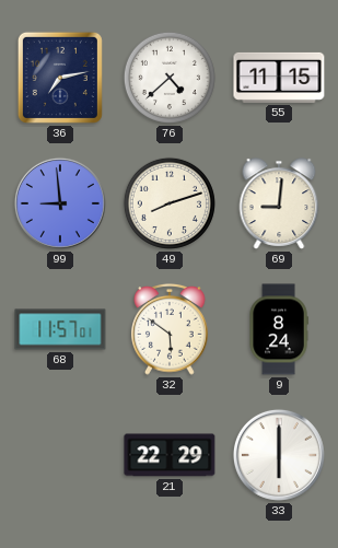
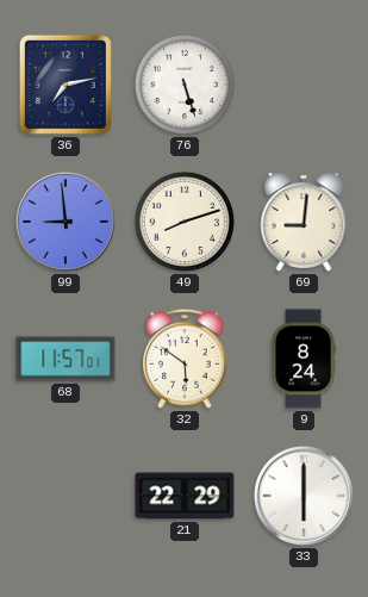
76: 4:38 -> 5:27
55: 11:15 -> none
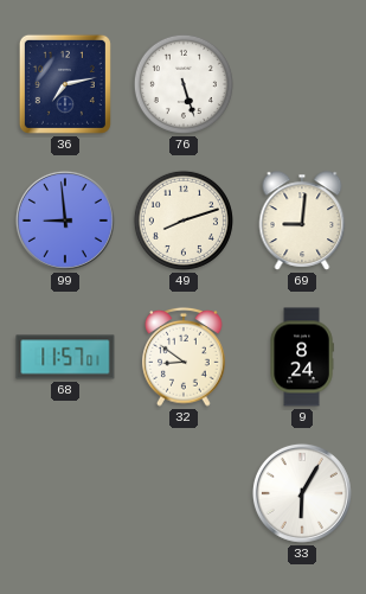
32: 5:51 -> 8:51
21: 22:29 -> none
33: 6:00 -> 6:05
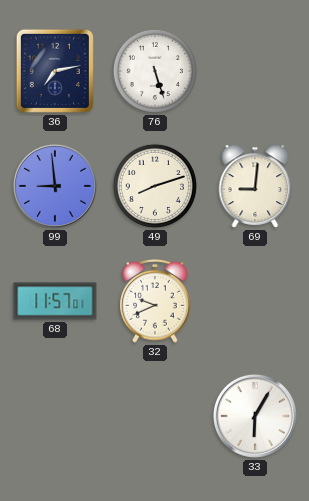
32: 8:51 -> 9:41
9: 8:24 -> none
